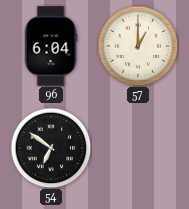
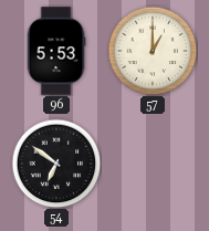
96: 6:04 -> 5:53
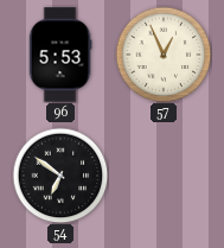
57: 1:00 -> 12:56
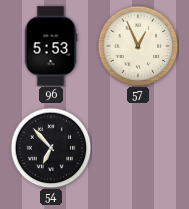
54: 6:51 -> 6:53
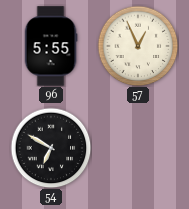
96: 5:53 -> 5:55
54: 6:53 -> 6:50
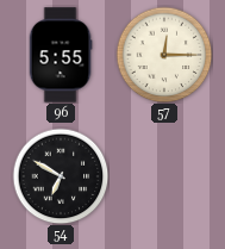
57: 12:56 -> 12:15
